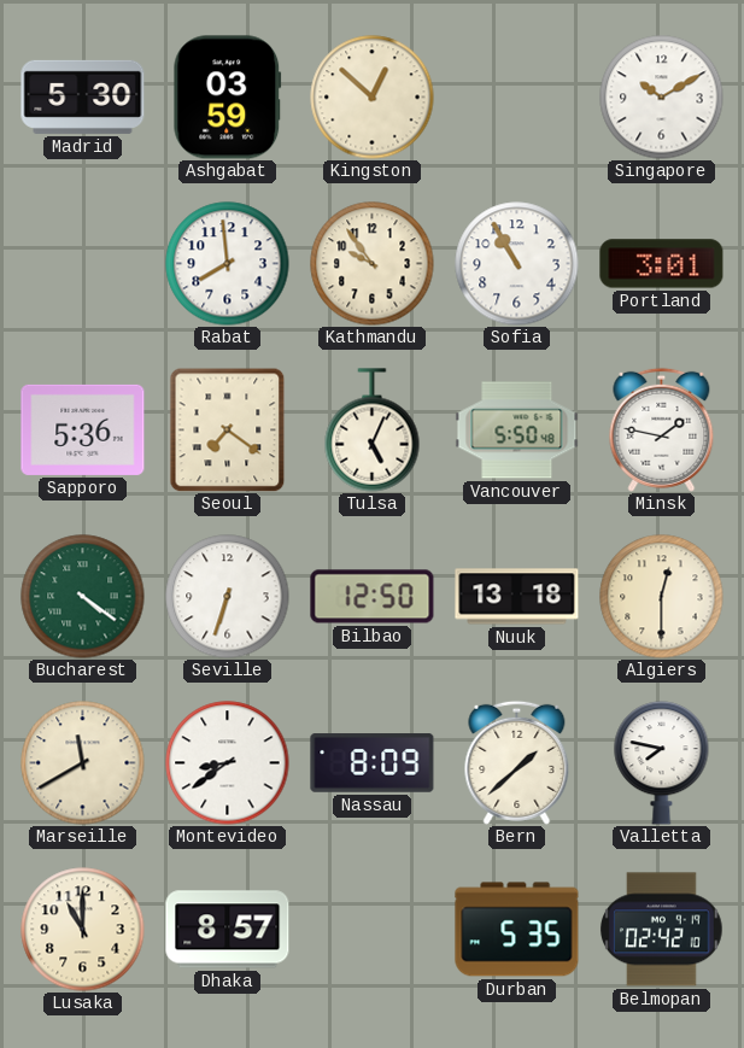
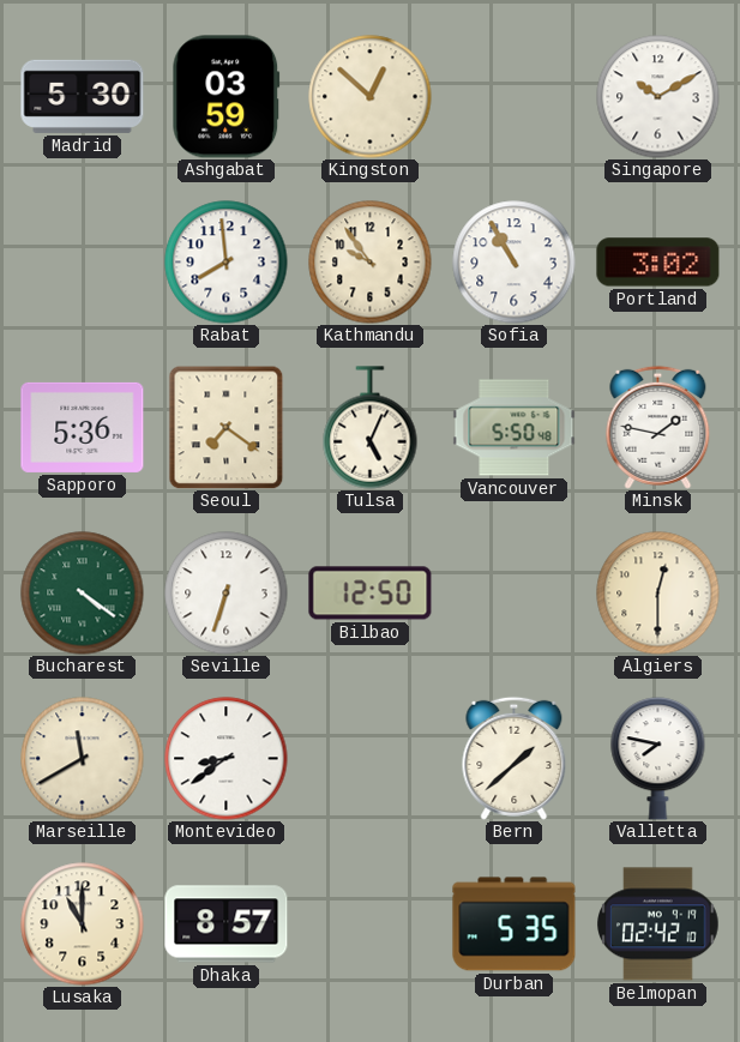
Portland: 3:01 -> 3:02
Nuuk: 13:18 -> none
Nassau: 8:09 -> none
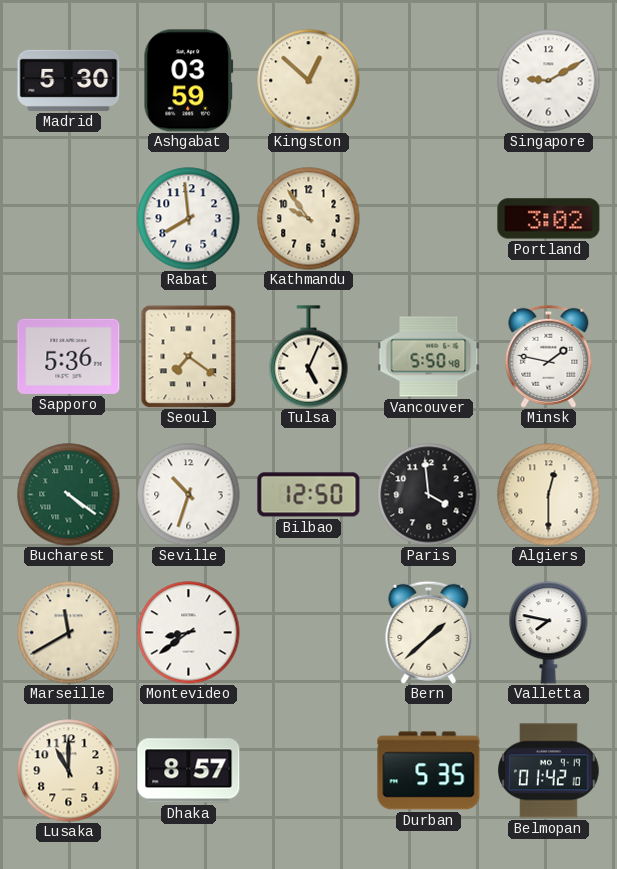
Singapore: 10:10 -> 9:10
Sofia: 10:55 -> none
Seville: 6:33 -> 10:33
Paris: none -> 3:59
Belmopan: 02:42 -> 01:42
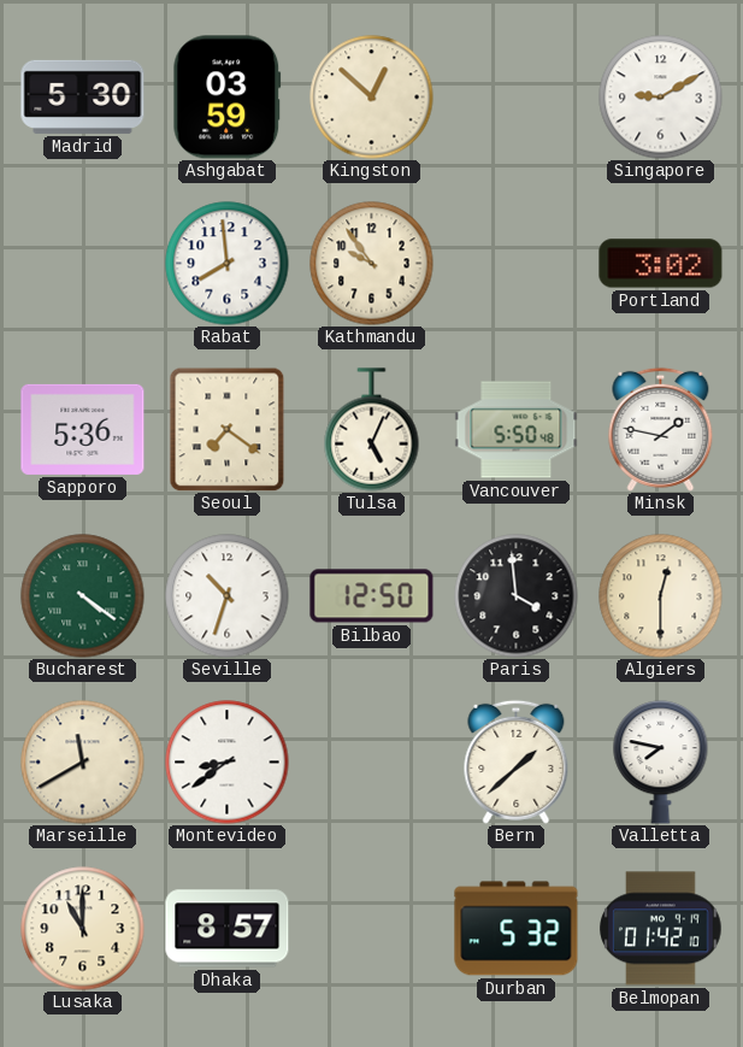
Durban: 5:35 -> 5:32
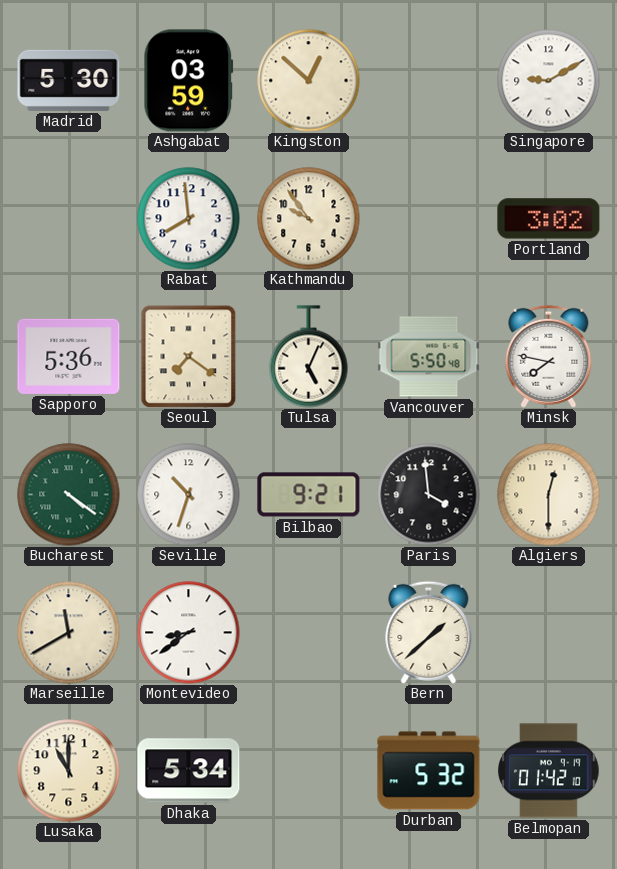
Minsk: 1:47 -> 7:47
Bilbao: 12:50 -> 9:21
Valletta: 7:47 -> none
Dhaka: 8:57 -> 5:34
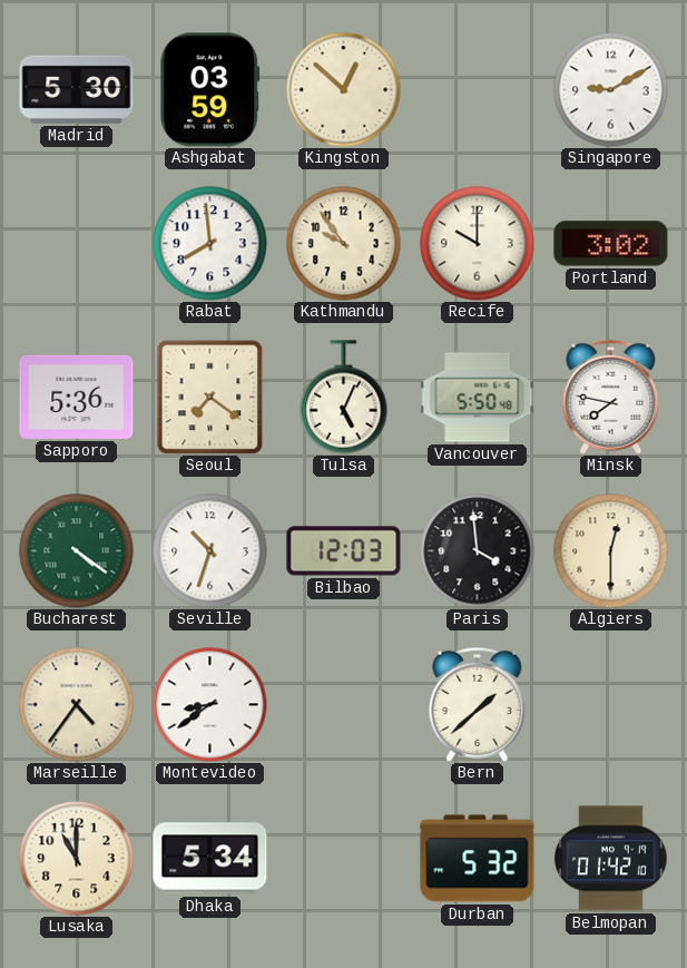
Recife: none -> 10:00
Bilbao: 9:21 -> 12:03
Marseille: 11:40 -> 4:36
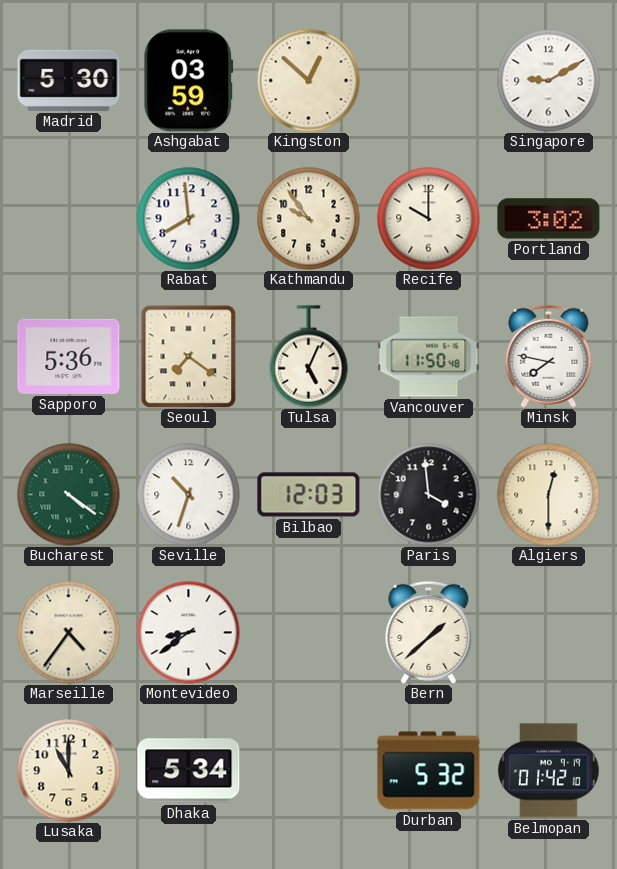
Vancouver: 5:50 -> 11:50
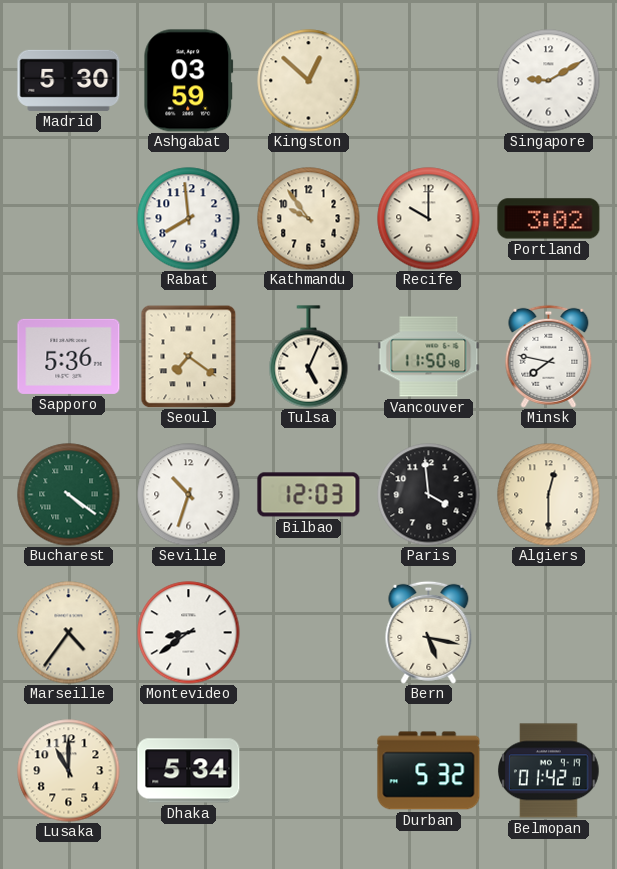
Bern: 1:38 -> 5:17
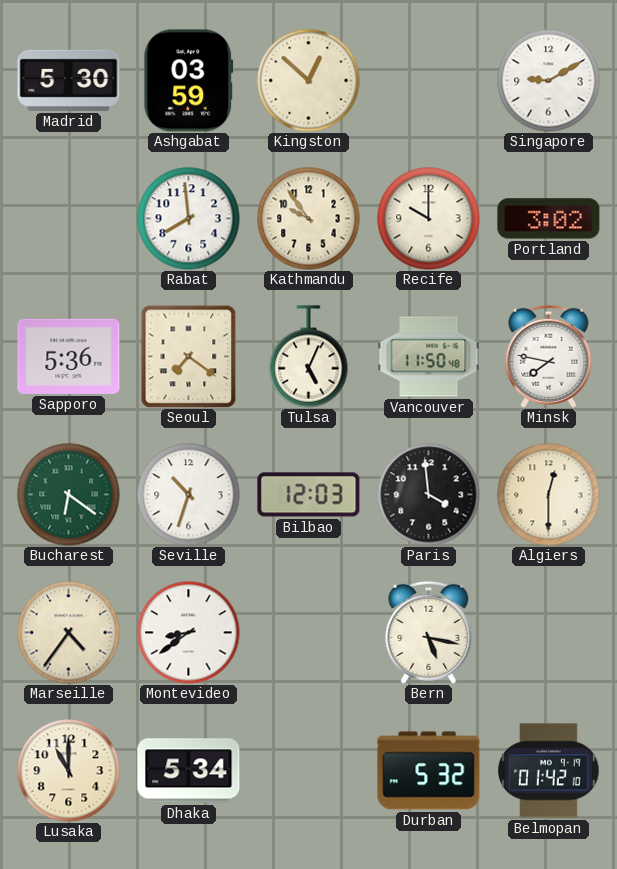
Bucharest: 4:21 -> 6:21
